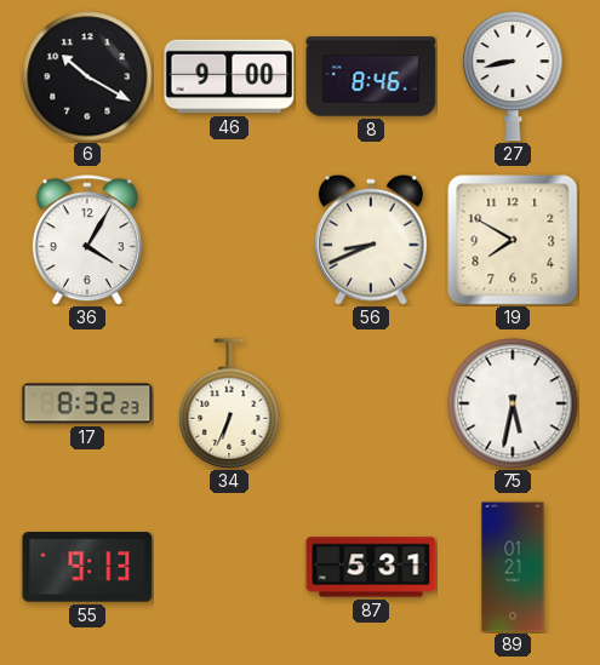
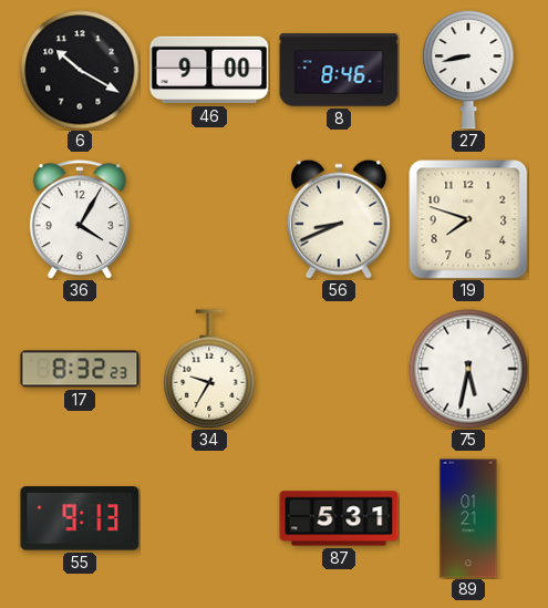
19: 7:50 -> 7:48
34: 6:34 -> 9:35
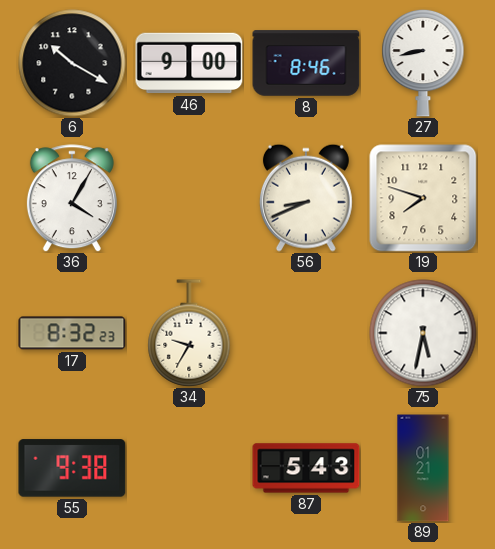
55: 9:13 -> 9:38
87: 5:31 -> 5:43
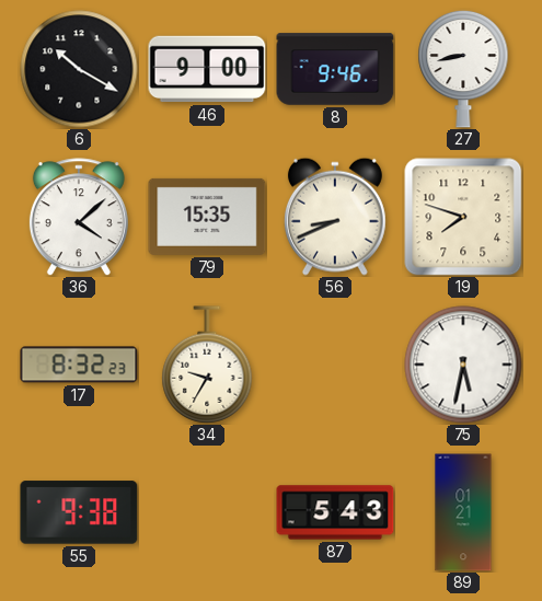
8: 8:46 -> 9:46
36: 4:05 -> 4:08
79: none -> 15:35
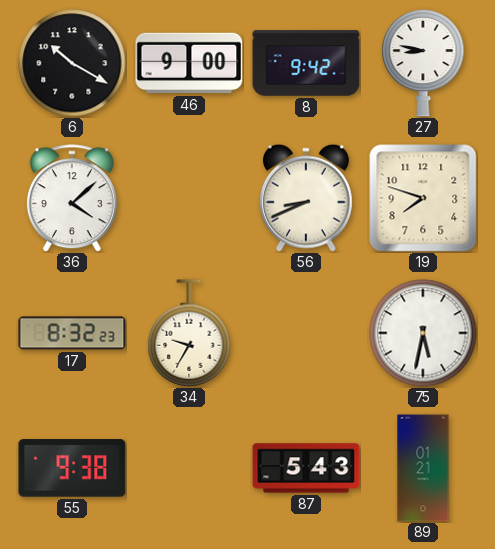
8: 9:46 -> 9:42
27: 8:43 -> 8:47
79: 15:35 -> none
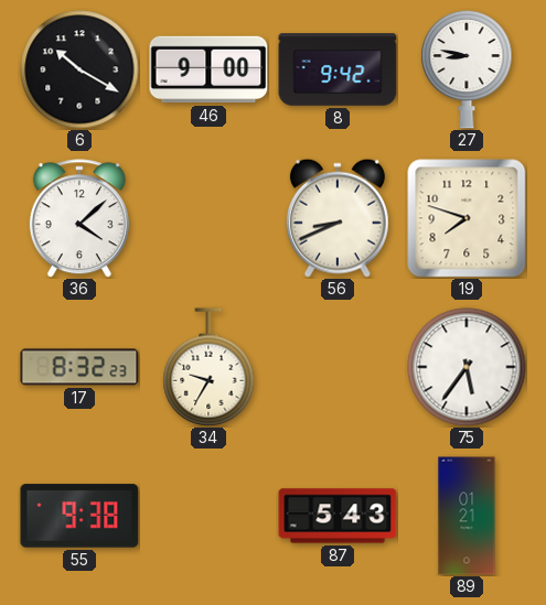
75: 5:32 -> 5:36
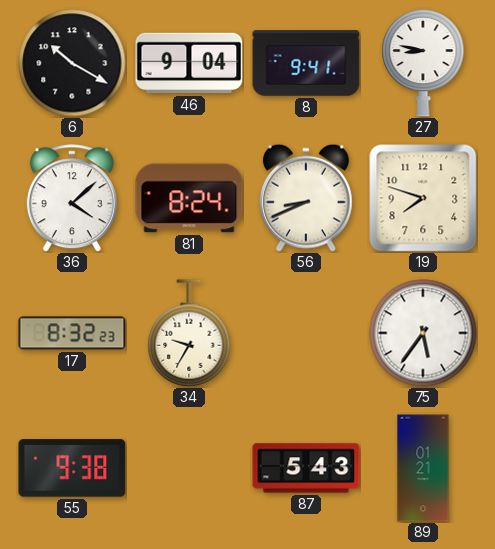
46: 9:00 -> 9:04
8: 9:42 -> 9:41
81: none -> 8:24
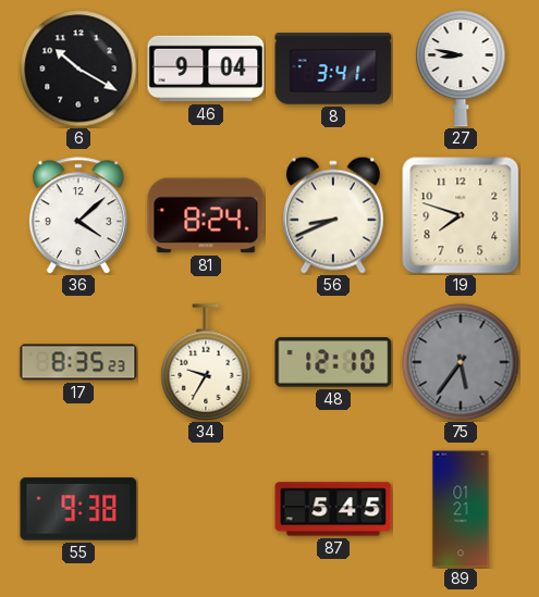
8: 9:41 -> 3:41
17: 8:32 -> 8:35
48: none -> 12:10
75 dial: white -> grey
87: 5:43 -> 5:45
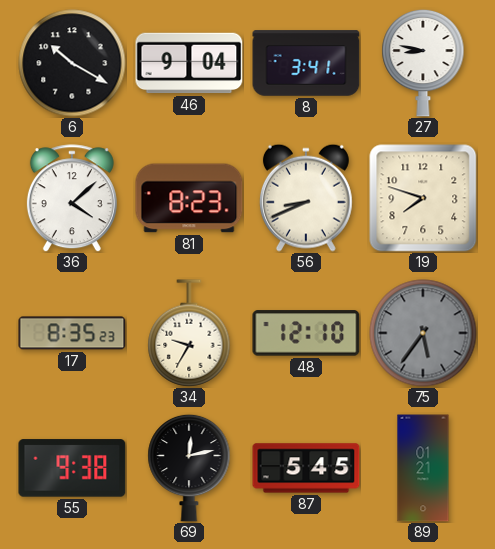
81: 8:24 -> 8:23
69: none -> 12:13
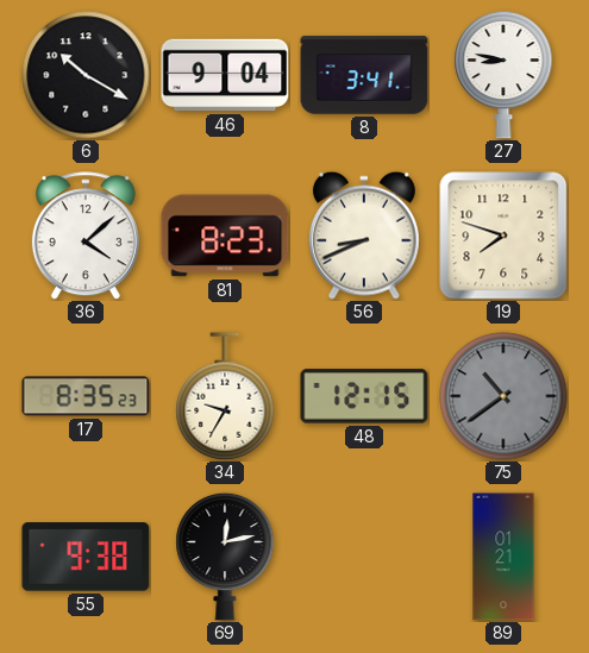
48: 12:10 -> 12:15
75: 5:36 -> 10:39
87: 5:45 -> none
